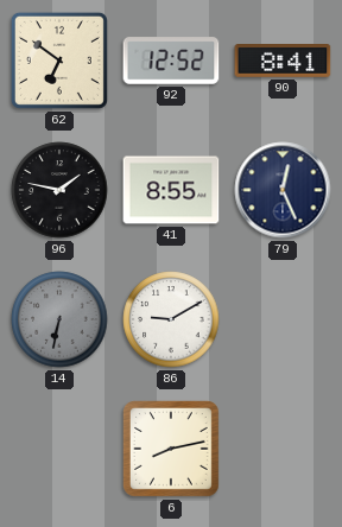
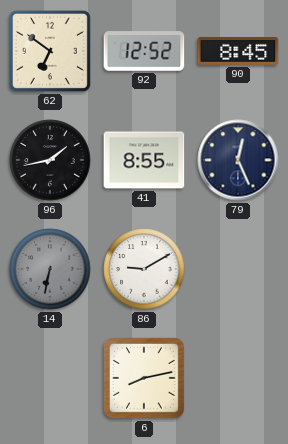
90: 8:41 -> 8:45
96: 1:47 -> 1:43
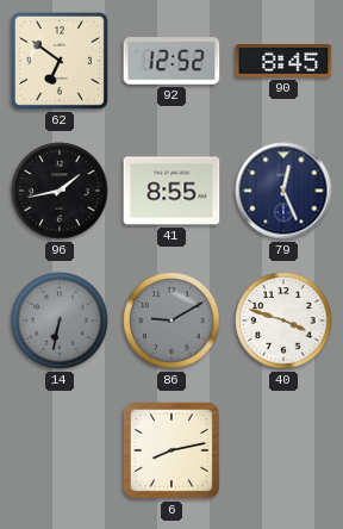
86 dial: white -> grey
40: none -> 3:48
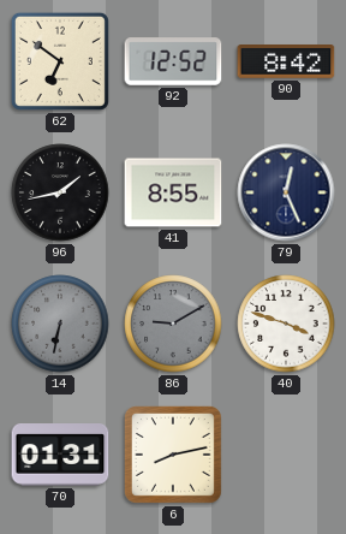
90: 8:45 -> 8:42
70: none -> 01:31
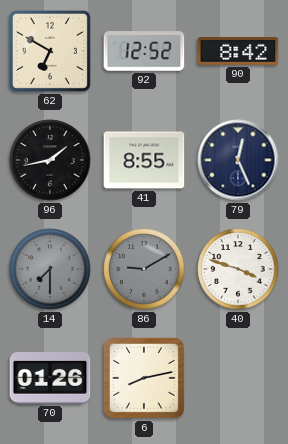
62: 6:51 -> 6:50
14: 6:32 -> 7:30
70: 01:31 -> 01:26
